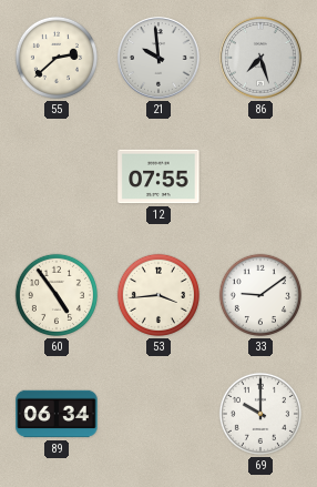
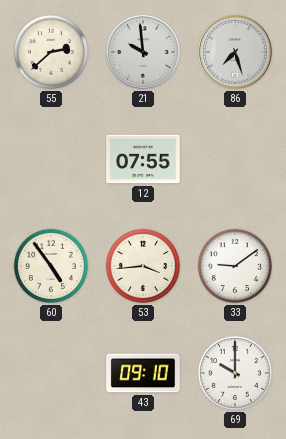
89: 06:34 -> none
43: none -> 09:10
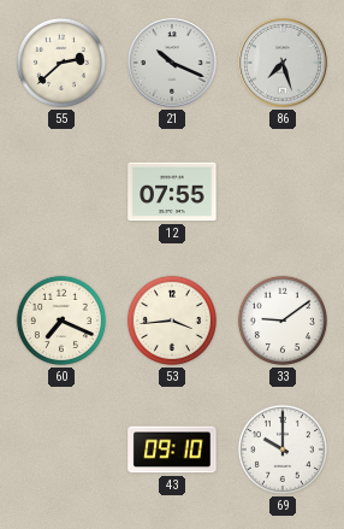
21: 9:59 -> 10:19
60: 4:54 -> 7:19
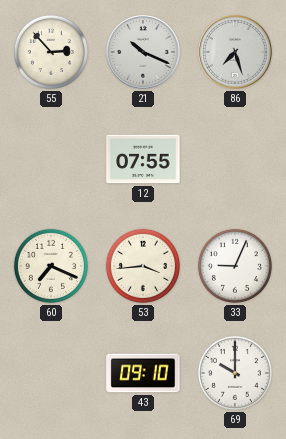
55: 2:38 -> 2:53
33: 9:09 -> 9:04
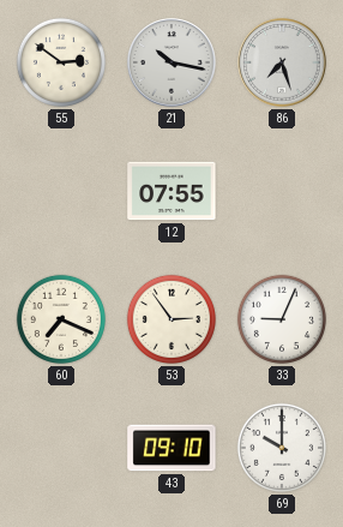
55: 2:53 -> 2:51
21: 10:19 -> 10:17
53: 3:44 -> 2:54
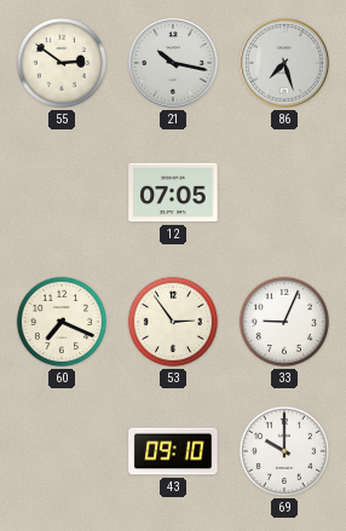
12: 07:55 -> 07:05
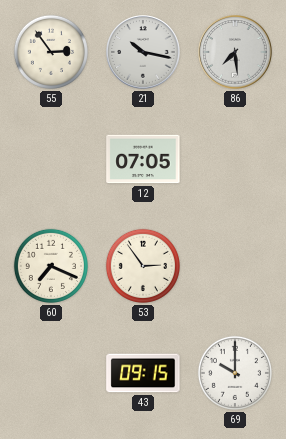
55: 2:51 -> 2:54
86: 7:27 -> 7:29
33: 9:04 -> none
43: 09:10 -> 09:15
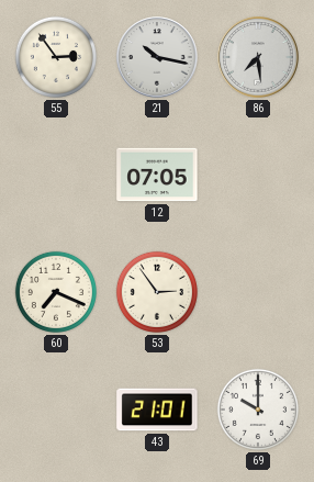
43: 09:15 -> 21:01
